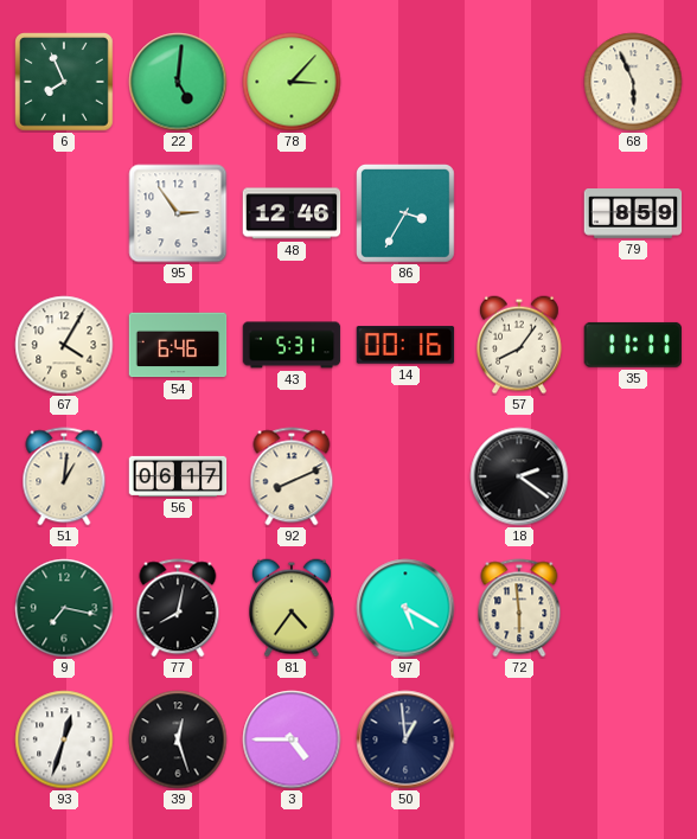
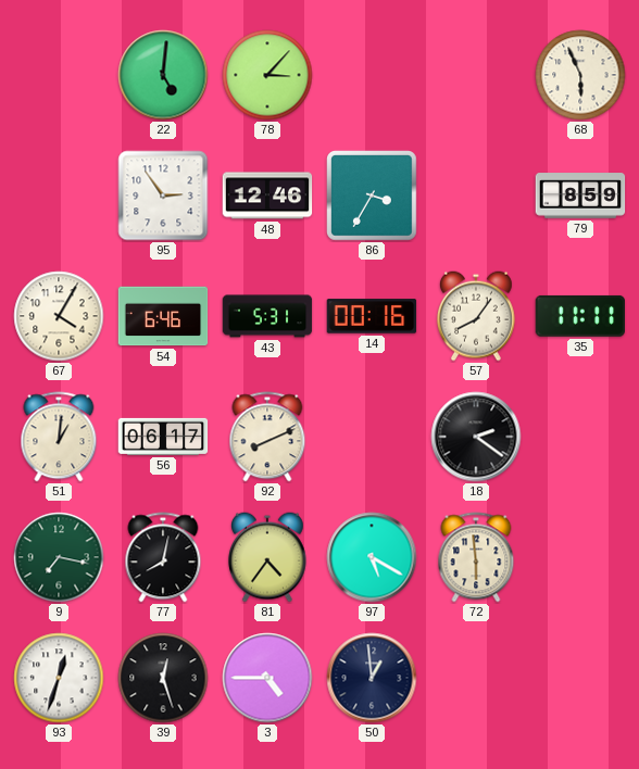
6: 7:56 -> none
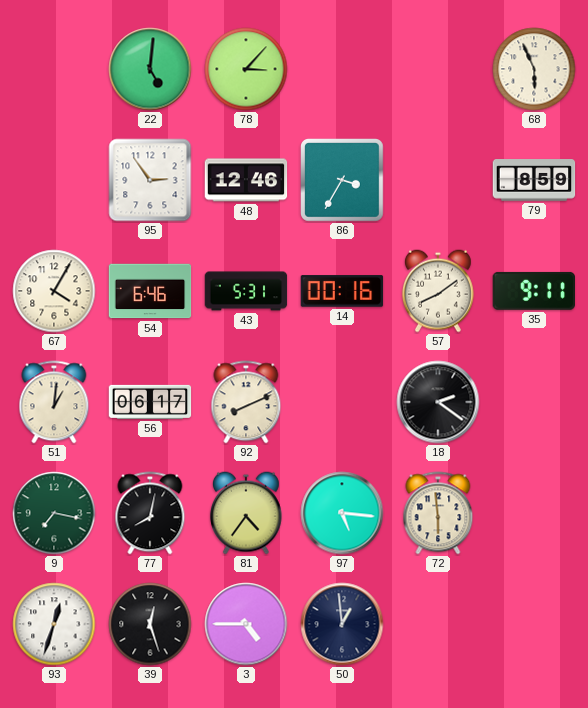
57: 8:06 -> 8:09
35: 11:11 -> 9:11
97: 5:20 -> 5:16
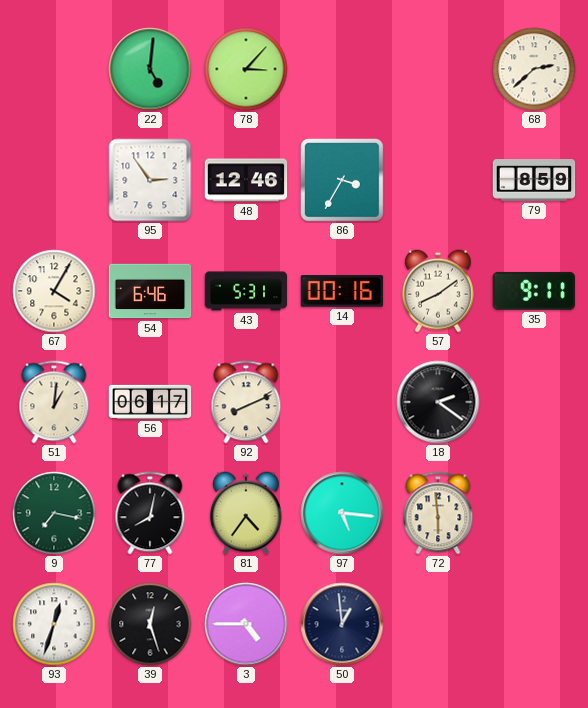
68: 5:56 -> 2:38
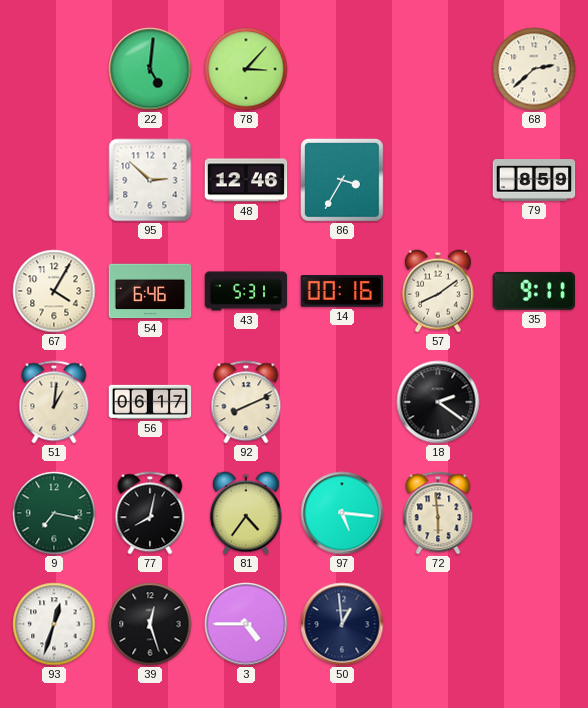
95: 2:54 -> 2:52
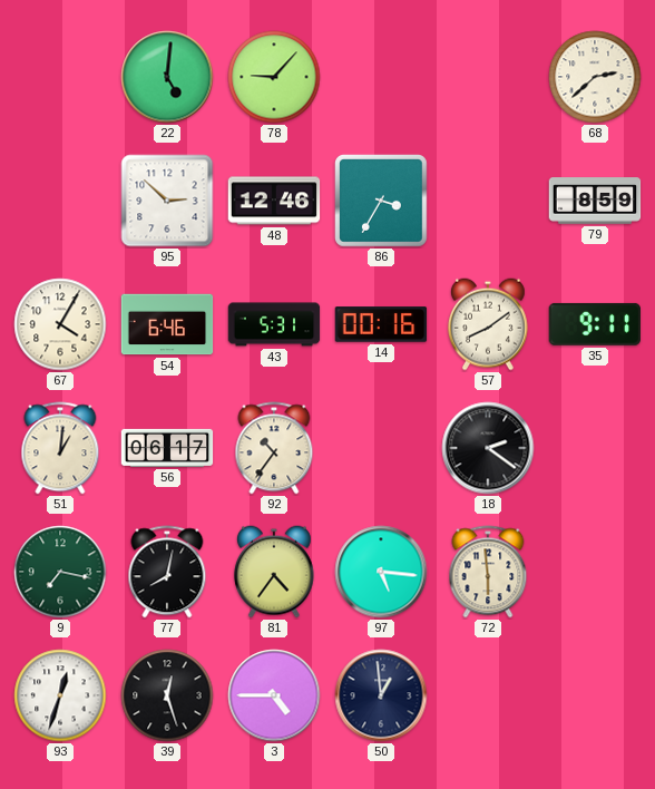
78: 3:07 -> 9:07
92: 8:11 -> 10:36
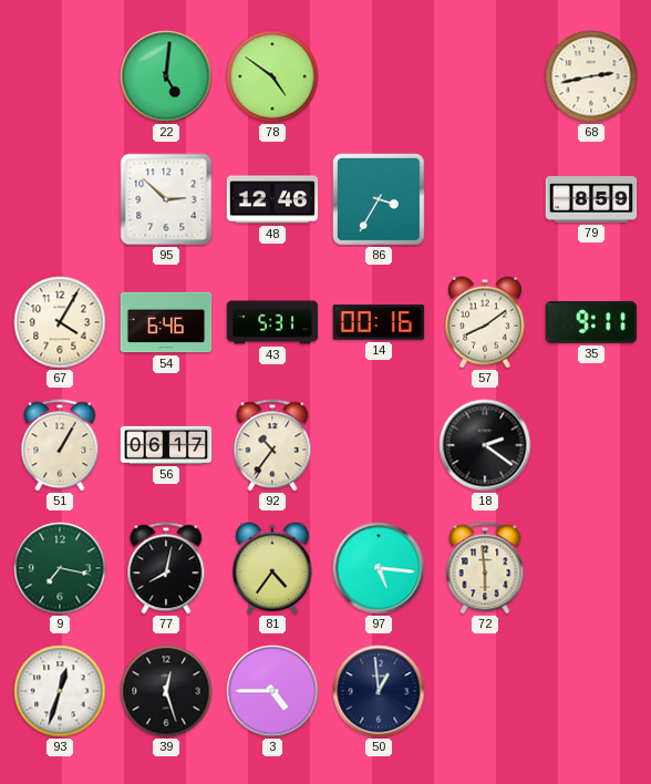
78: 9:07 -> 4:51
68: 2:38 -> 2:43
51: 1:01 -> 1:05
